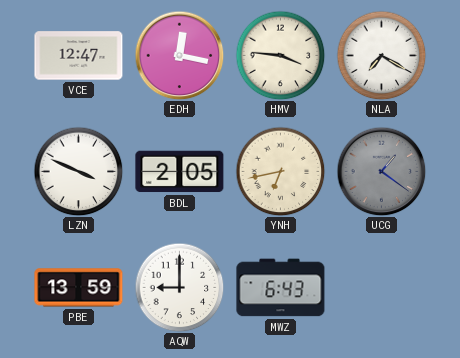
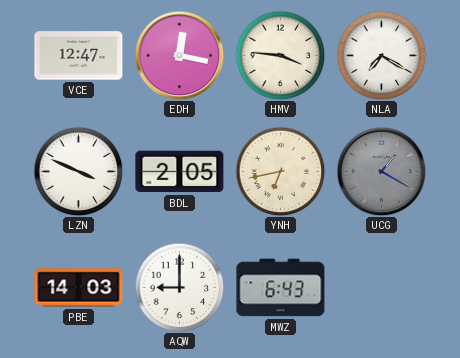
UCG: 1:21 -> 1:20
PBE: 13:59 -> 14:03
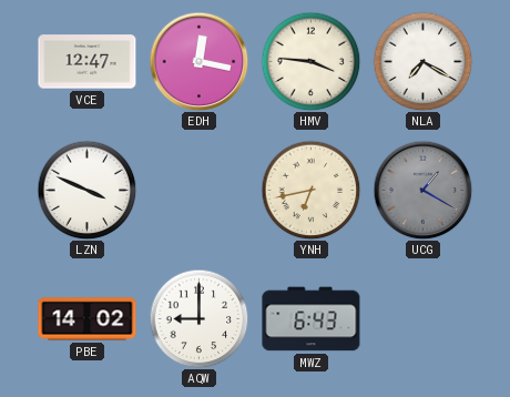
BDL: 2:05 -> none
PBE: 14:03 -> 14:02
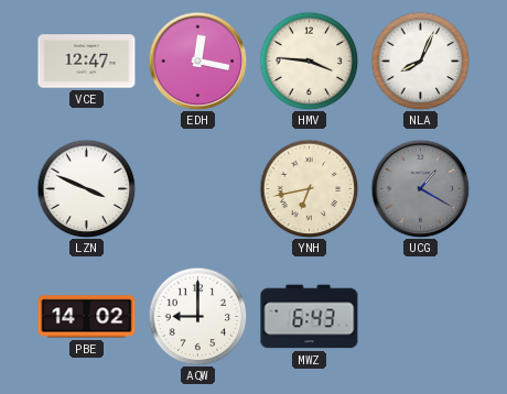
NLA: 7:20 -> 8:04
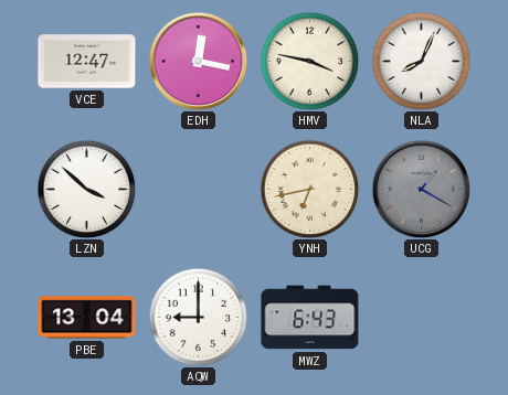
HMV: 3:46 -> 3:47
LZN: 3:49 -> 3:52
PBE: 14:02 -> 13:04
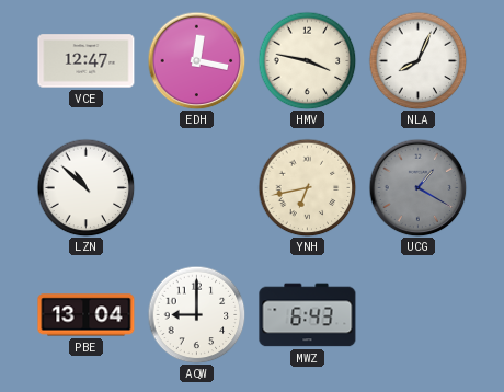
LZN: 3:52 -> 10:52
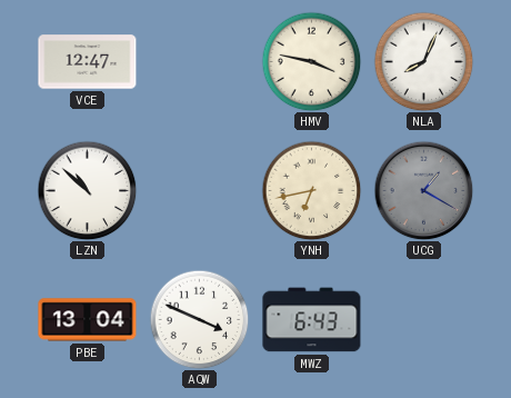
EDH: 12:17 -> none
AQW: 9:00 -> 3:49
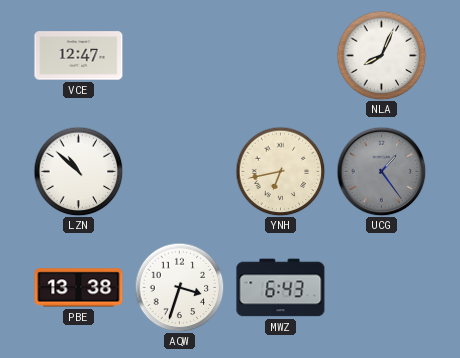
HMV: 3:47 -> none
UCG: 1:20 -> 1:24
PBE: 13:04 -> 13:38
AQW: 3:49 -> 3:33
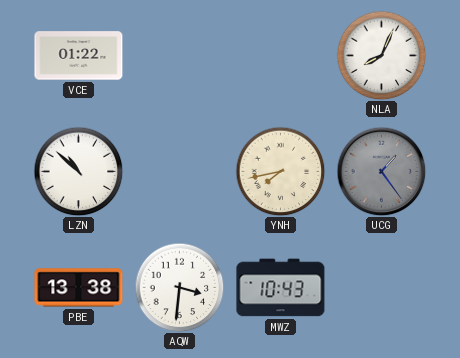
VCE: 12:47 -> 01:22
YNH: 6:43 -> 7:43
AQW: 3:33 -> 3:31
MWZ: 6:43 -> 10:43
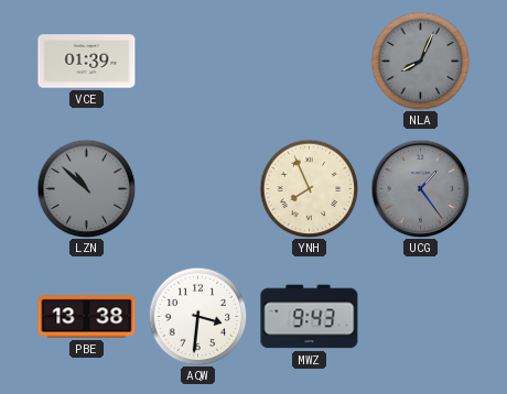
VCE: 01:22 -> 01:39
NLA dial: white -> grey
LZN dial: white -> grey
YNH: 7:43 -> 7:56
MWZ: 10:43 -> 9:43
